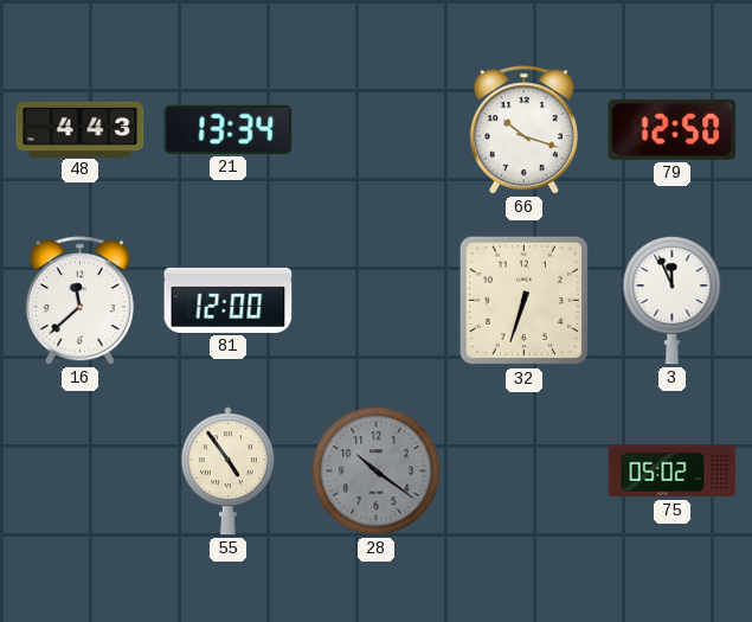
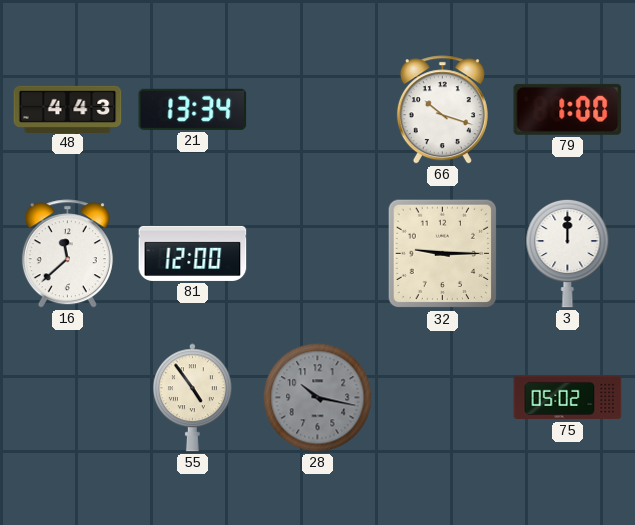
79: 12:50 -> 1:00
32: 6:33 -> 9:15
3: 11:56 -> 12:00
28: 10:21 -> 10:17
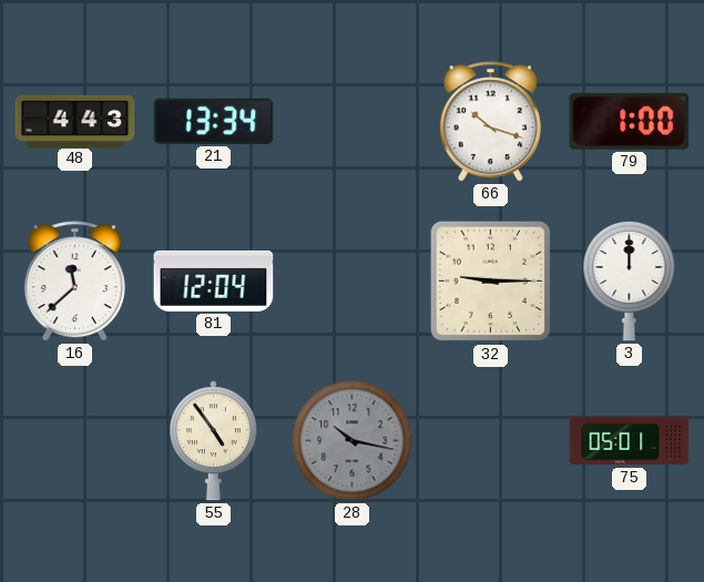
81: 12:00 -> 12:04
75: 05:02 -> 05:01
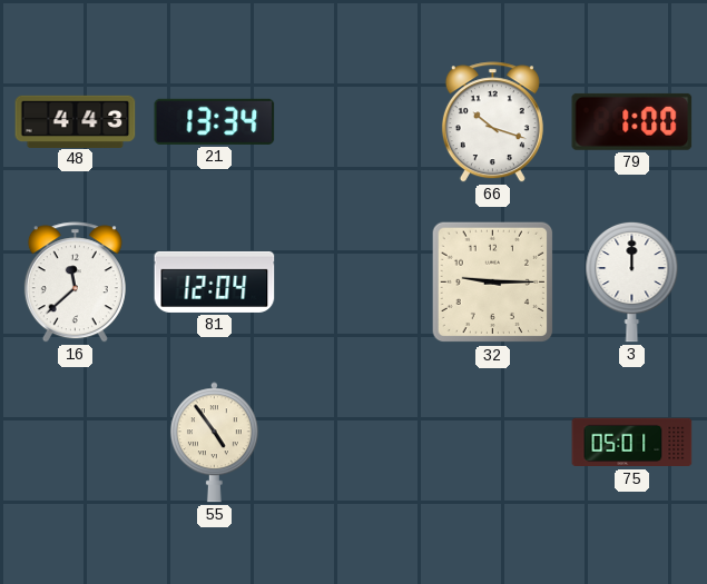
28: 10:17 -> none
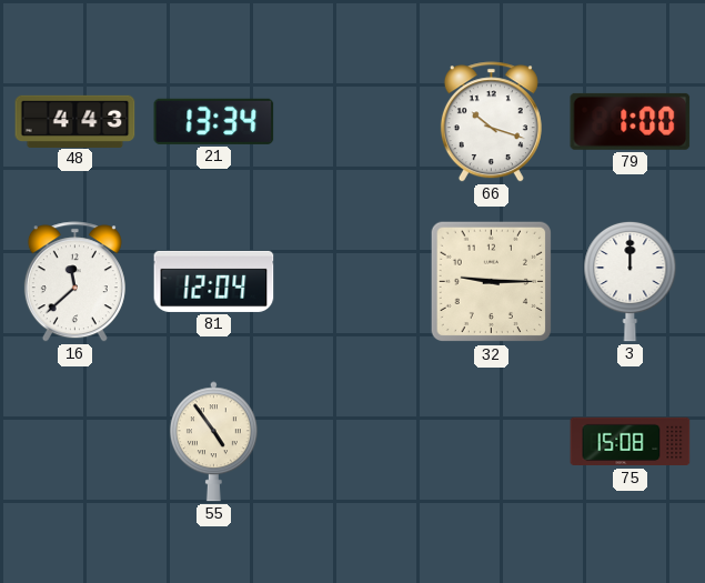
75: 05:01 -> 15:08
